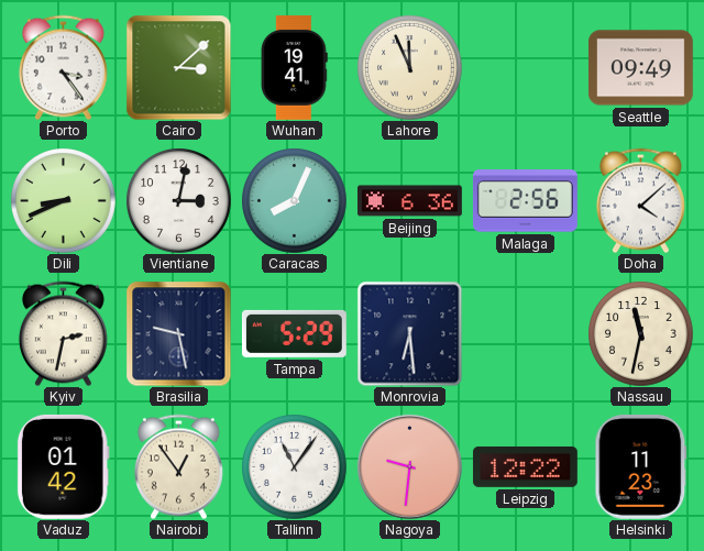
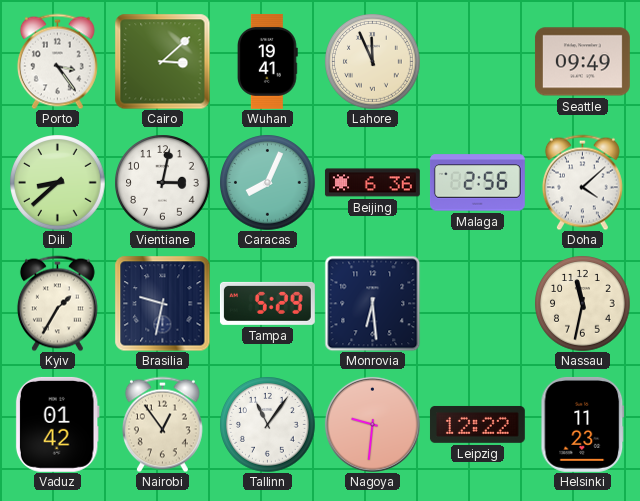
Dili: 8:41 -> 8:38
Kyiv: 2:32 -> 1:35
Brasilia: 9:28 -> 9:32
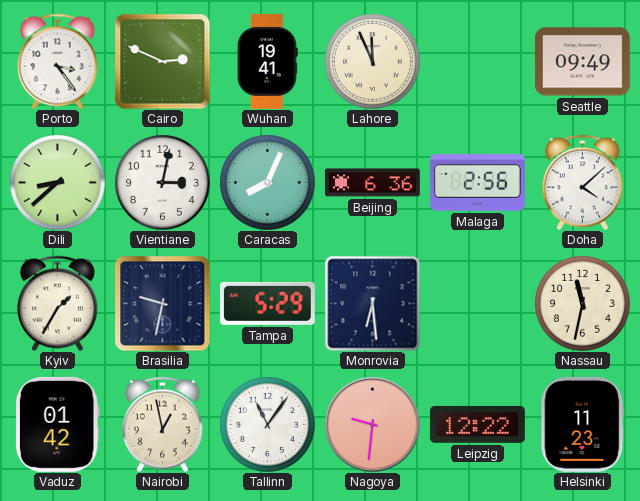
Cairo: 3:08 -> 2:49
Nairobi: 12:54 -> 12:58
